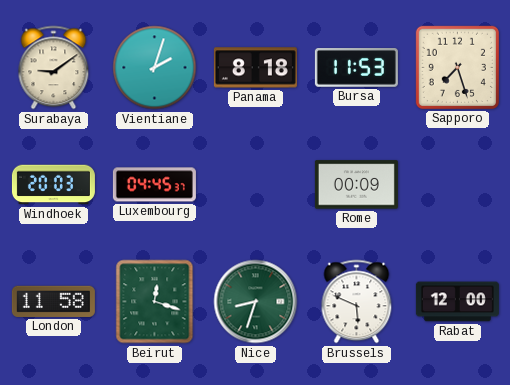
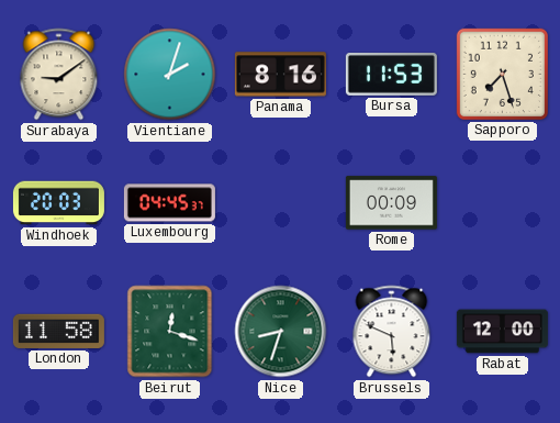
Panama: 8:18 -> 8:16
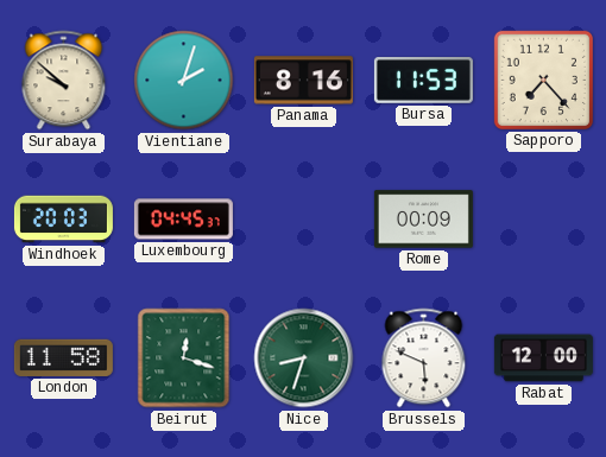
Surabaya: 9:09 -> 9:52
Sapporo: 7:27 -> 7:23
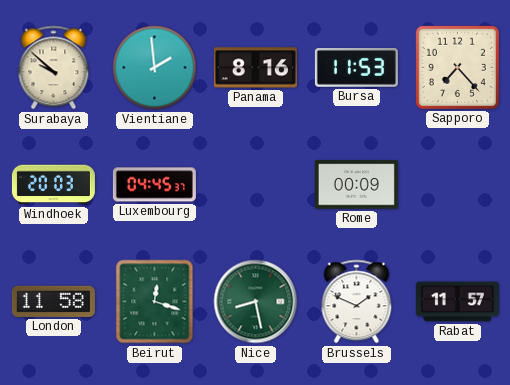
Vientiane: 2:03 -> 1:59
Nice: 8:33 -> 8:28
Brussels: 5:49 -> 1:49
Rabat: 12:00 -> 11:57
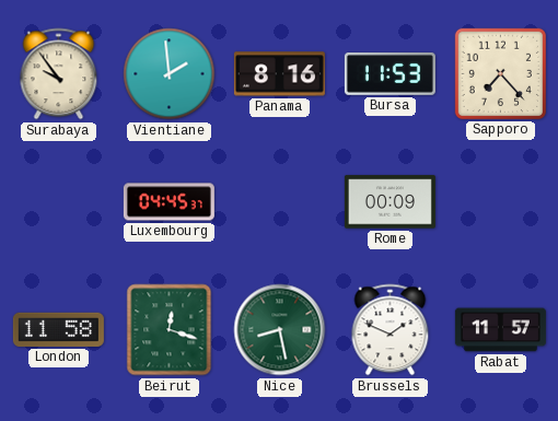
Surabaya: 9:52 -> 9:54
Windhoek: 20:03 -> none
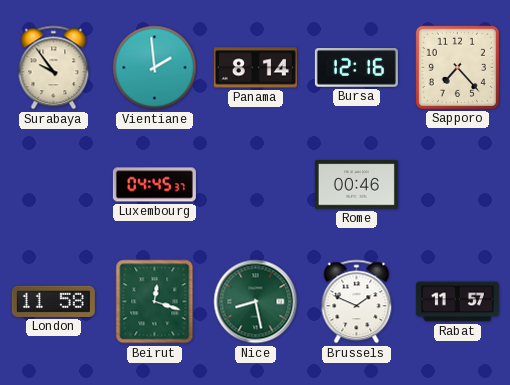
Panama: 8:16 -> 8:14
Bursa: 11:53 -> 12:16
Rome: 00:09 -> 00:46
